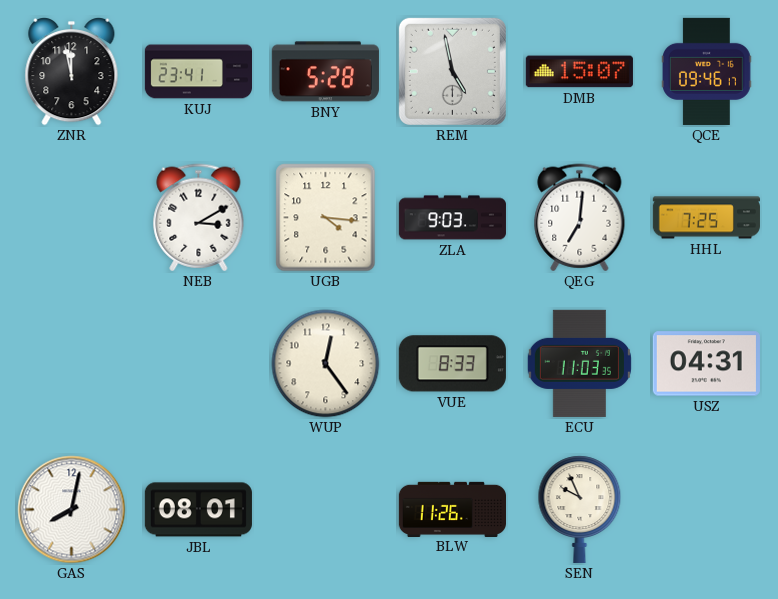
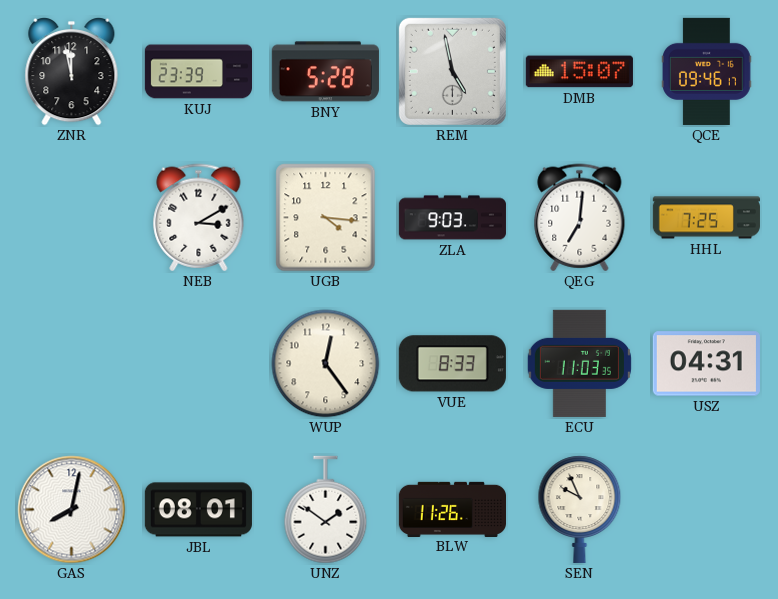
KUJ: 23:41 -> 23:39
UNZ: none -> 1:51
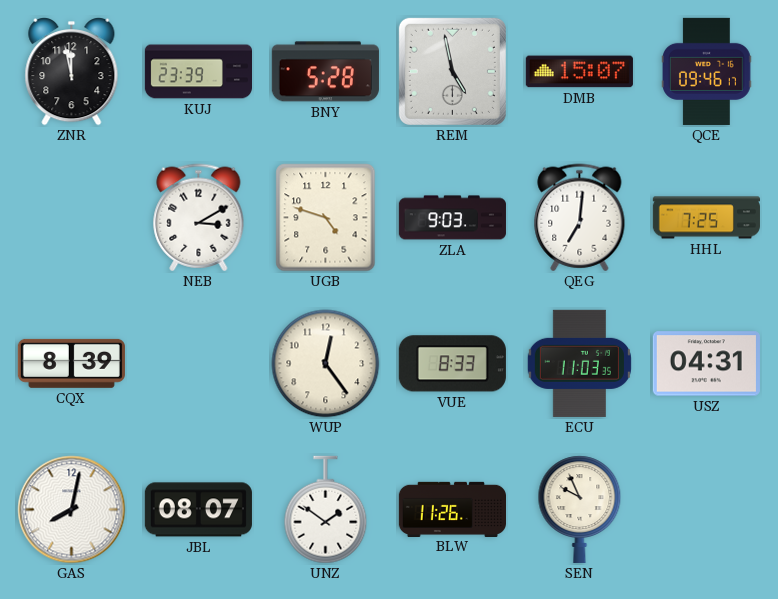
UGB: 4:16 -> 4:48
CQX: none -> 8:39
JBL: 08:01 -> 08:07
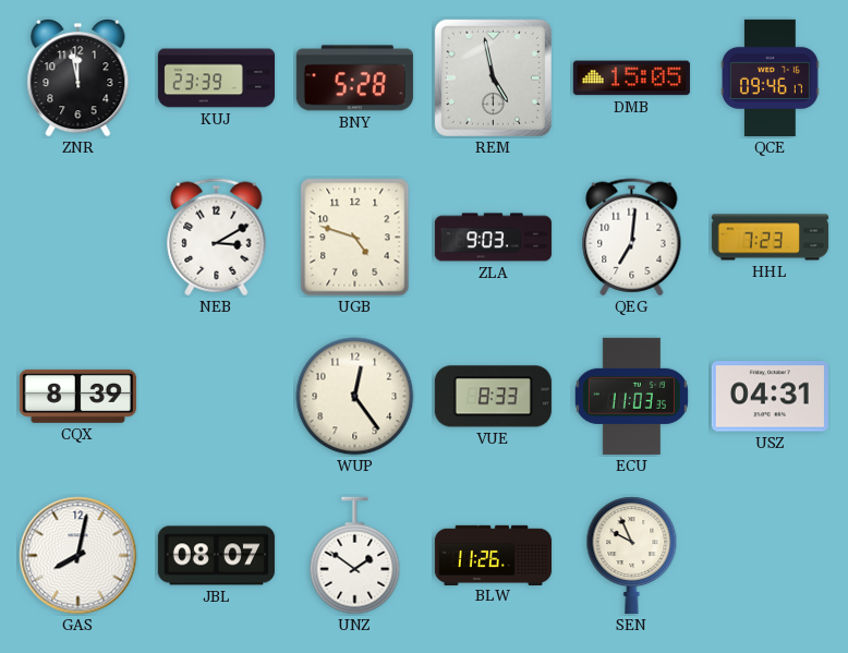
DMB: 15:07 -> 15:05
HHL: 7:25 -> 7:23
